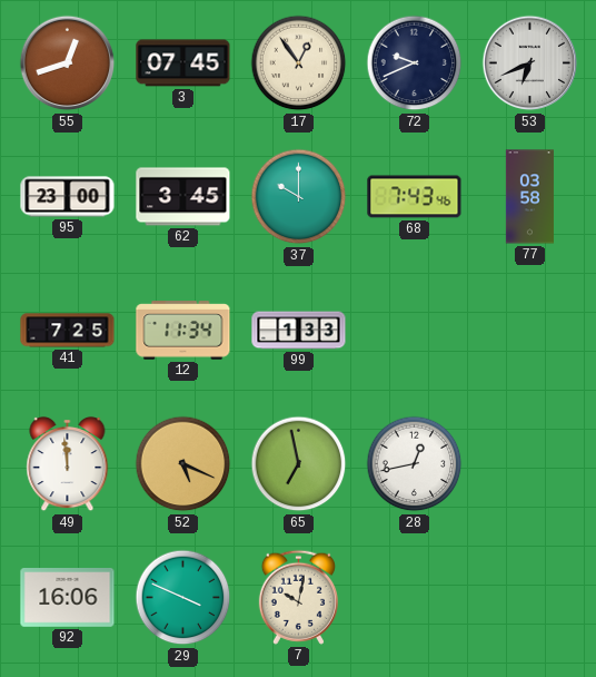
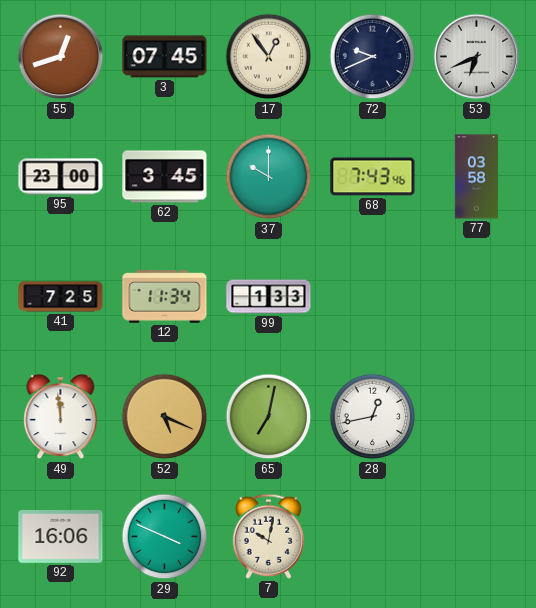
65: 6:58 -> 7:02
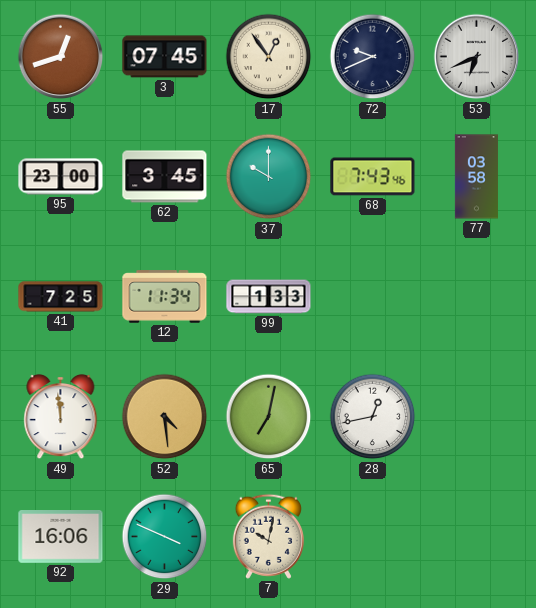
52: 5:19 -> 4:29
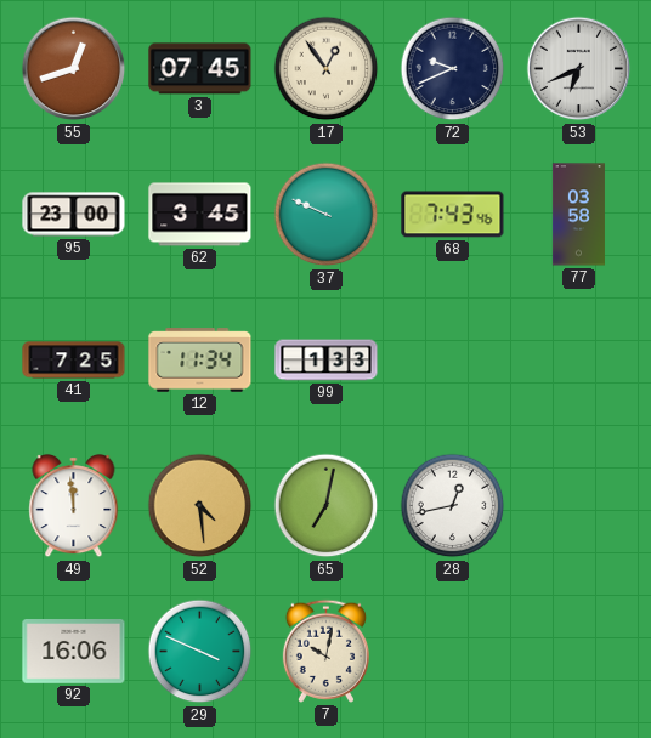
37: 10:00 -> 9:49
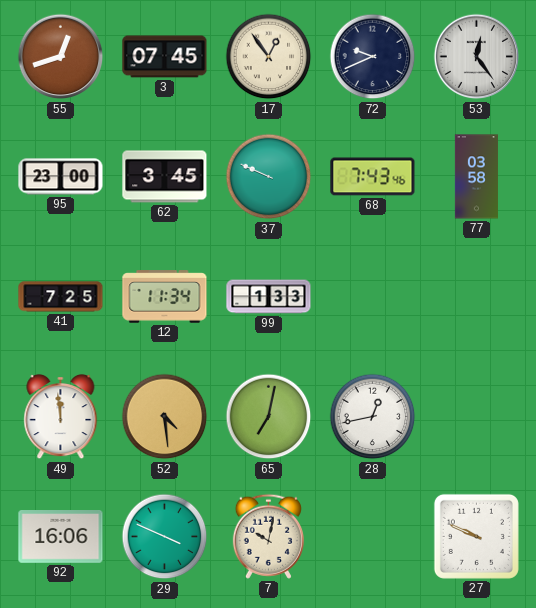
53: 6:41 -> 12:24
27: none -> 9:49
